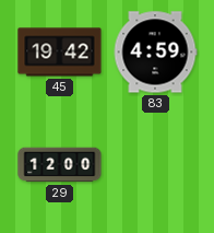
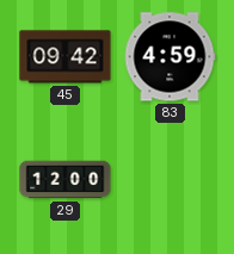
45: 19:42 -> 09:42
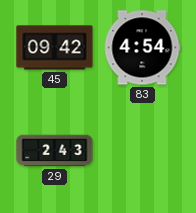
83: 4:59 -> 4:54
29: 12:00 -> 2:43
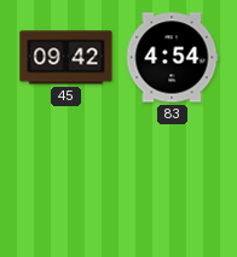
29: 2:43 -> none
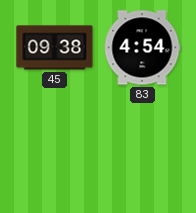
45: 09:42 -> 09:38
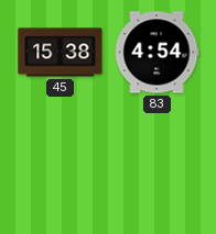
45: 09:38 -> 15:38
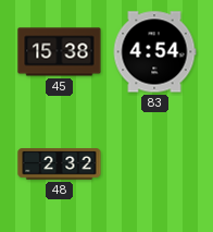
48: none -> 2:32
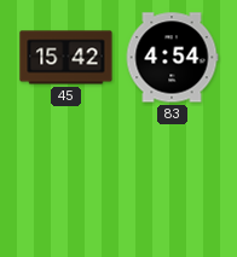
45: 15:38 -> 15:42
48: 2:32 -> none
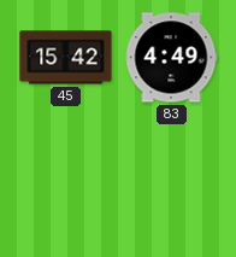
83: 4:54 -> 4:49
